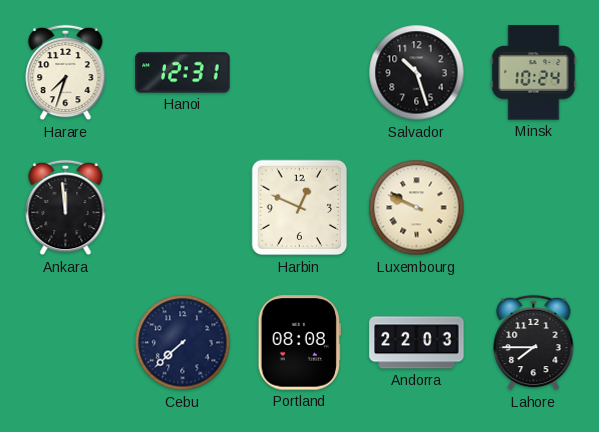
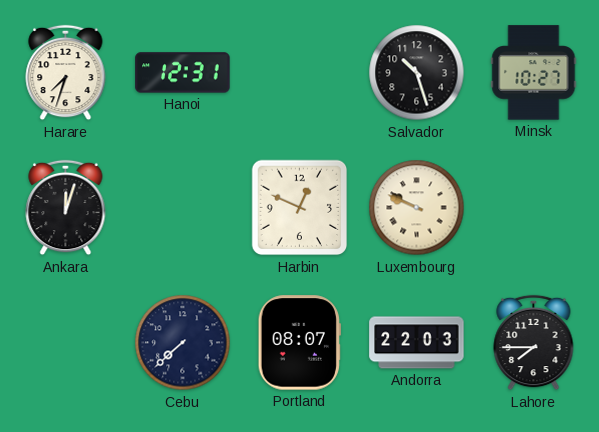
Minsk: 10:24 -> 10:27
Ankara: 11:59 -> 12:03
Portland: 08:08 -> 08:07
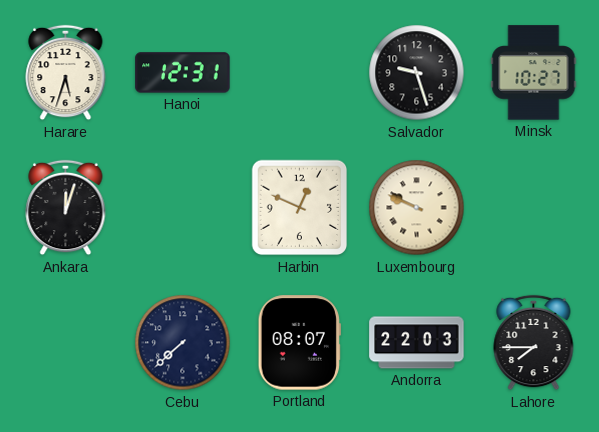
Harare: 7:33 -> 5:33
Salvador: 10:27 -> 9:27
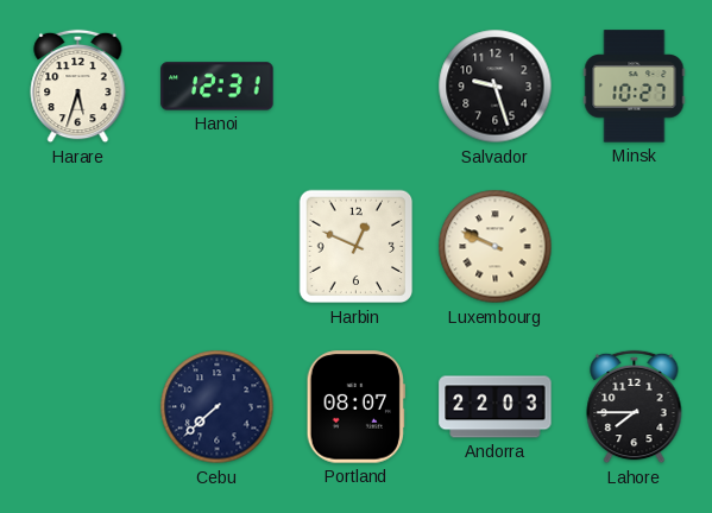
Ankara: 12:03 -> none
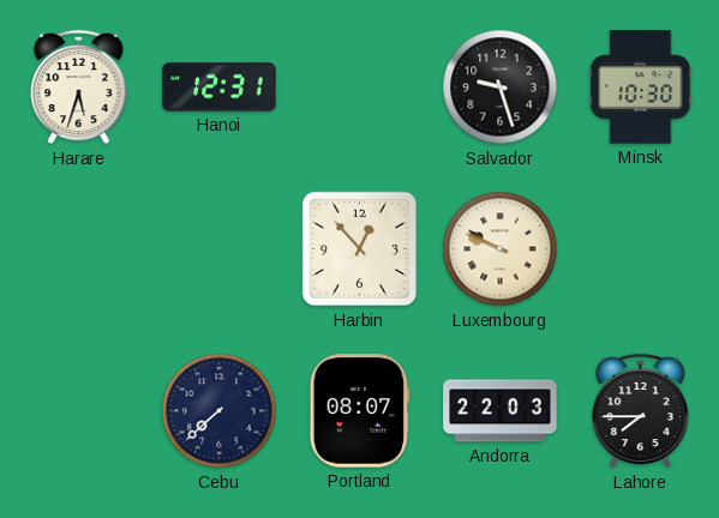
Minsk: 10:27 -> 10:30
Harbin: 12:49 -> 12:53
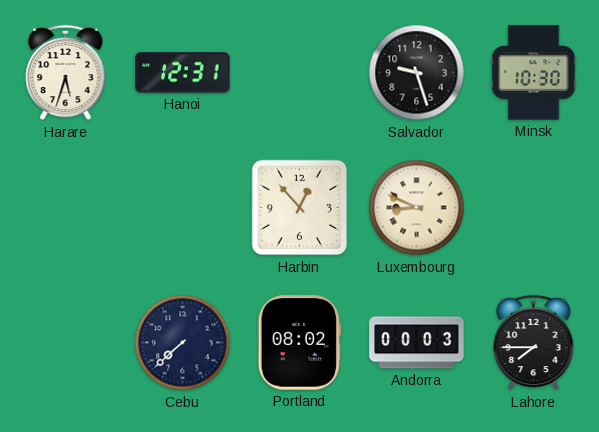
Luxembourg: 9:49 -> 8:49
Portland: 08:07 -> 08:02
Andorra: 22:03 -> 00:03
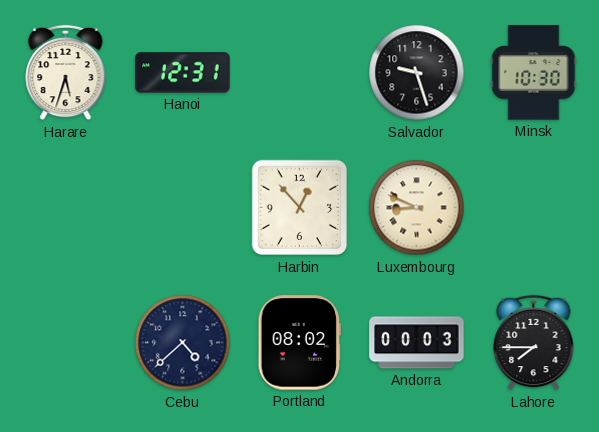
Cebu: 7:38 -> 4:38
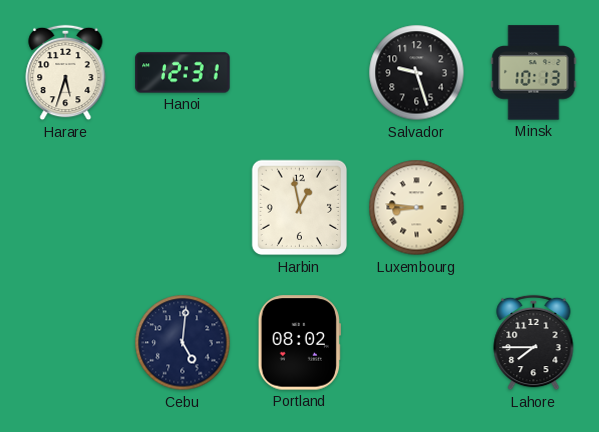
Minsk: 10:30 -> 10:13
Harbin: 12:53 -> 12:58
Luxembourg: 8:49 -> 8:46
Cebu: 4:38 -> 5:01
Andorra: 00:03 -> none
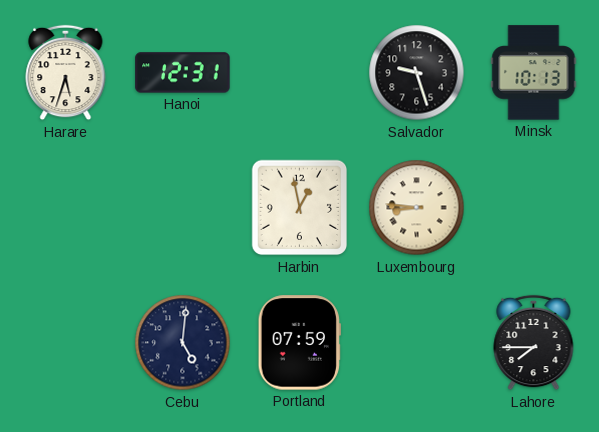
Portland: 08:02 -> 07:59
